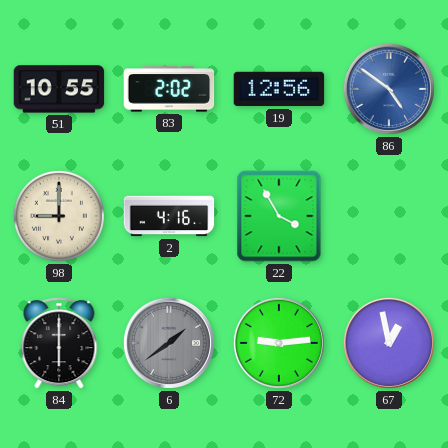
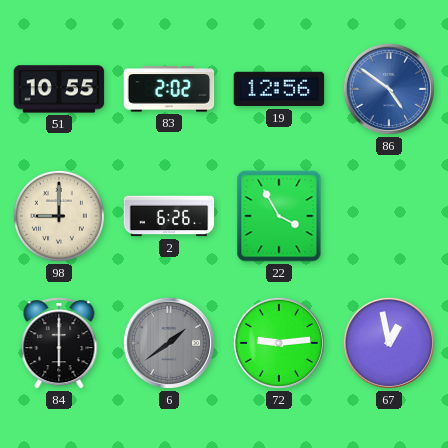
2: 4:16 -> 6:26
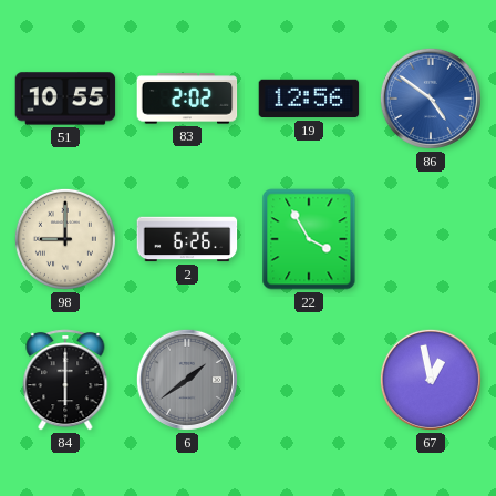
72: 9:14 -> none
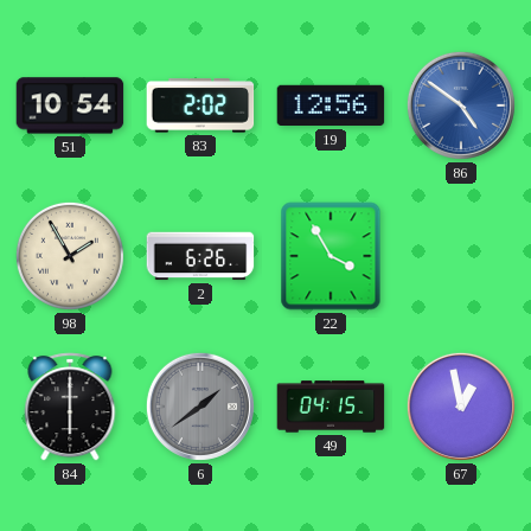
51: 10:55 -> 10:54
98: 9:00 -> 1:55
49: none -> 04:15
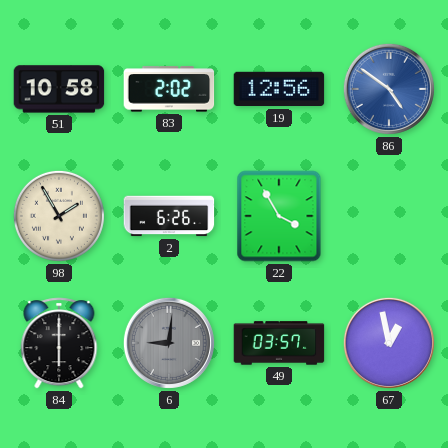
51: 10:54 -> 10:58
6: 1:39 -> 9:01
49: 04:15 -> 03:57
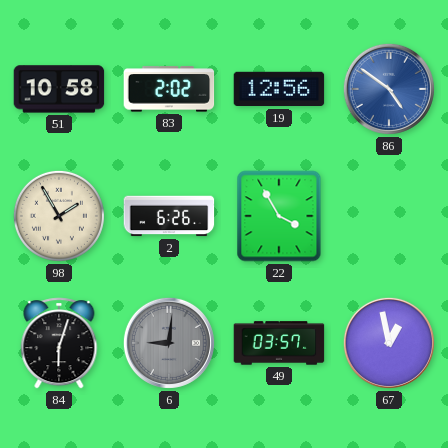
84: 6:00 -> 6:03
